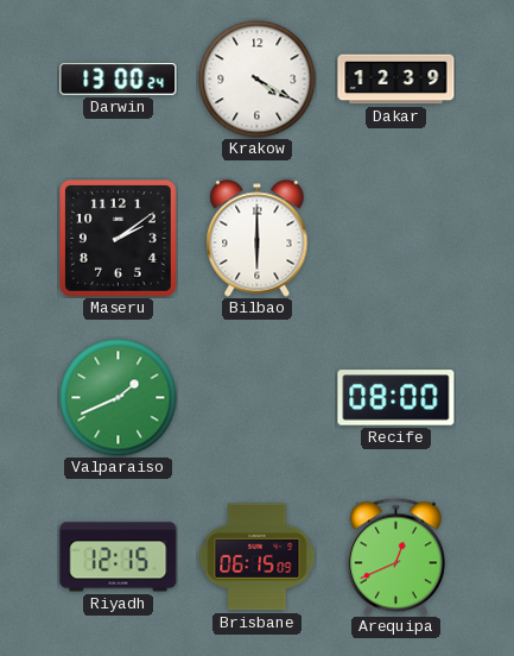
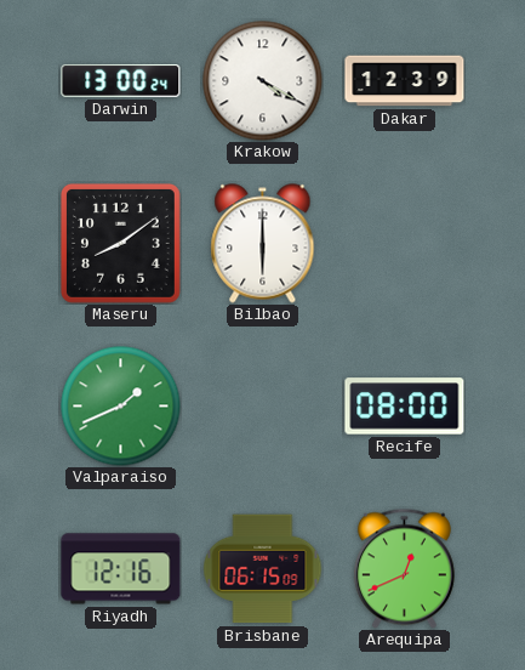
Maseru: 2:09 -> 8:09
Riyadh: 12:15 -> 12:16
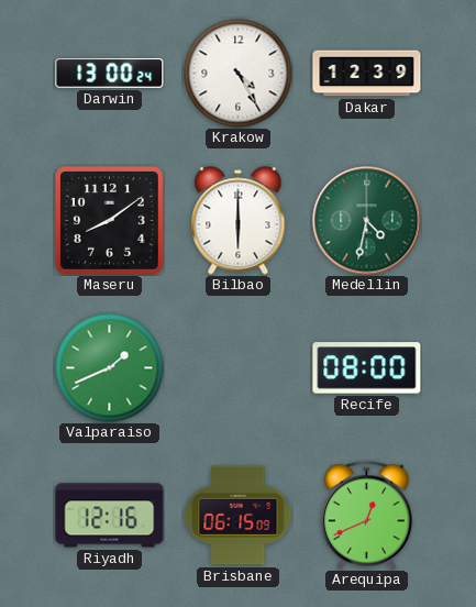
Krakow: 4:20 -> 4:25
Medellin: none -> 4:32
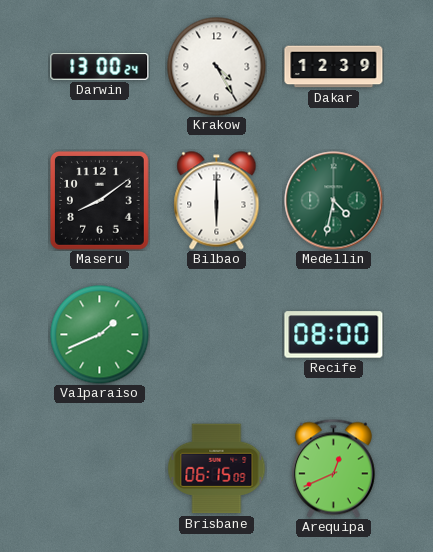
Riyadh: 12:16 -> none
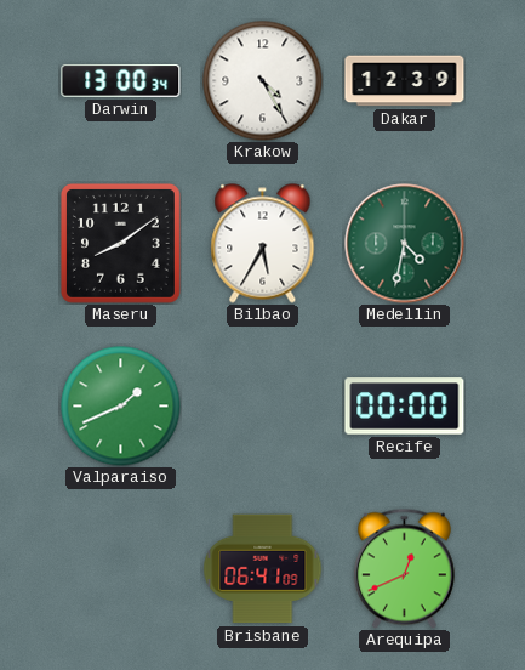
Darwin: 13:00:24 -> 13:00:34
Bilbao: 6:00 -> 5:35
Recife: 08:00 -> 00:00
Brisbane: 06:15 -> 06:41
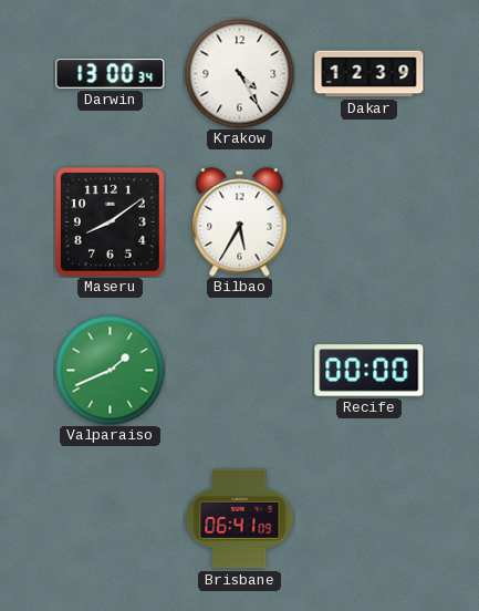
Medellin: 4:32 -> none
Arequipa: 12:41 -> none
